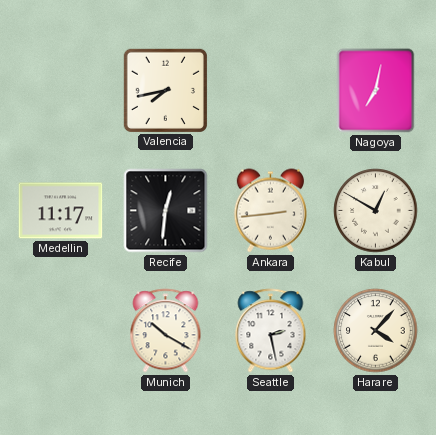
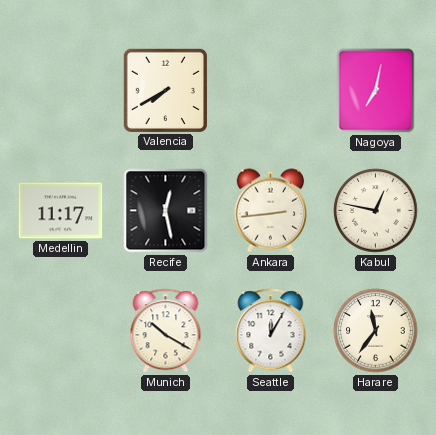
Valencia: 7:43 -> 7:40
Recife: 12:31 -> 12:28
Kabul: 12:50 -> 12:47
Seattle: 2:28 -> 12:05
Harare: 4:07 -> 11:36
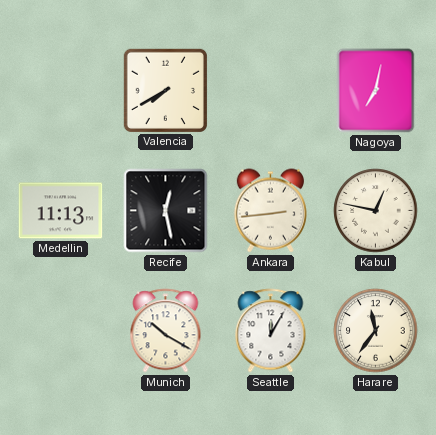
Medellin: 11:17 -> 11:13
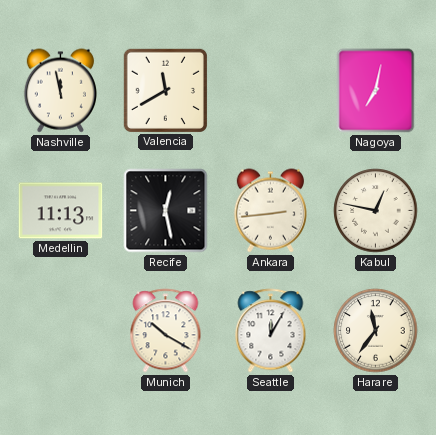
Nashville: none -> 11:58
Valencia: 7:40 -> 11:40
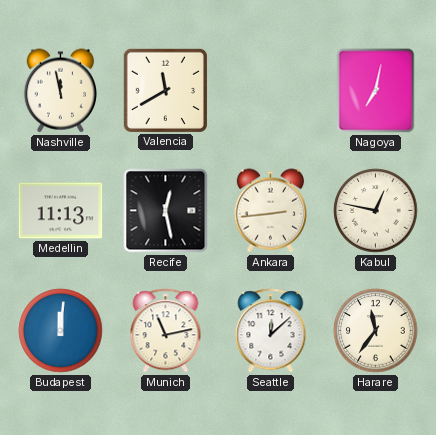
Budapest: none -> 12:01
Munich: 10:20 -> 11:13
Seattle: 12:05 -> 12:08
